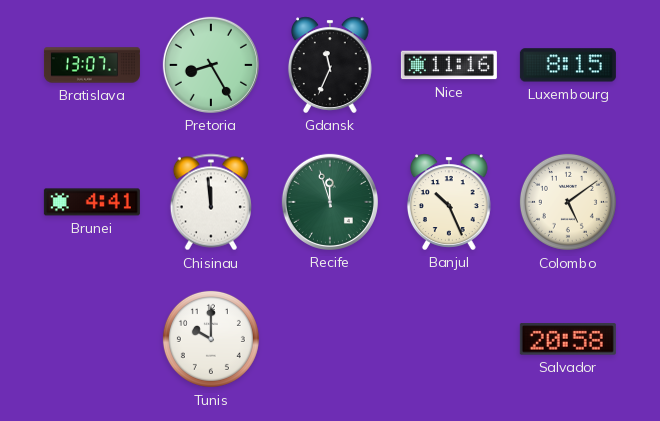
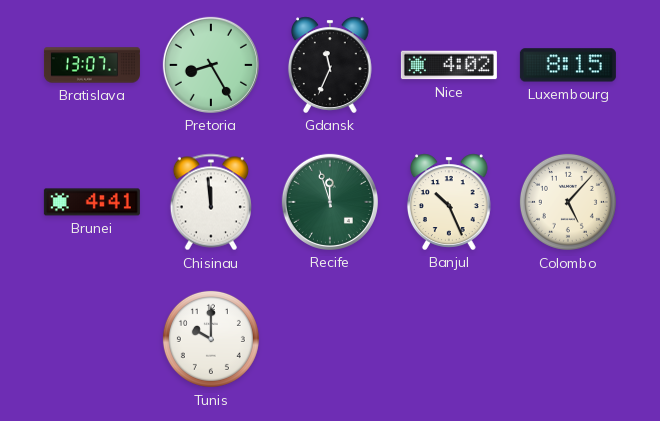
Nice: 11:16 -> 4:02
Colombo: 5:09 -> 5:07
Salvador: 20:58 -> none
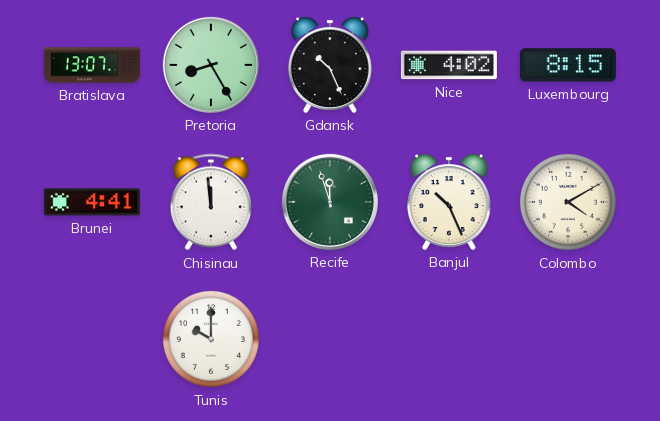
Gdansk: 11:34 -> 10:26
Colombo: 5:07 -> 4:10
